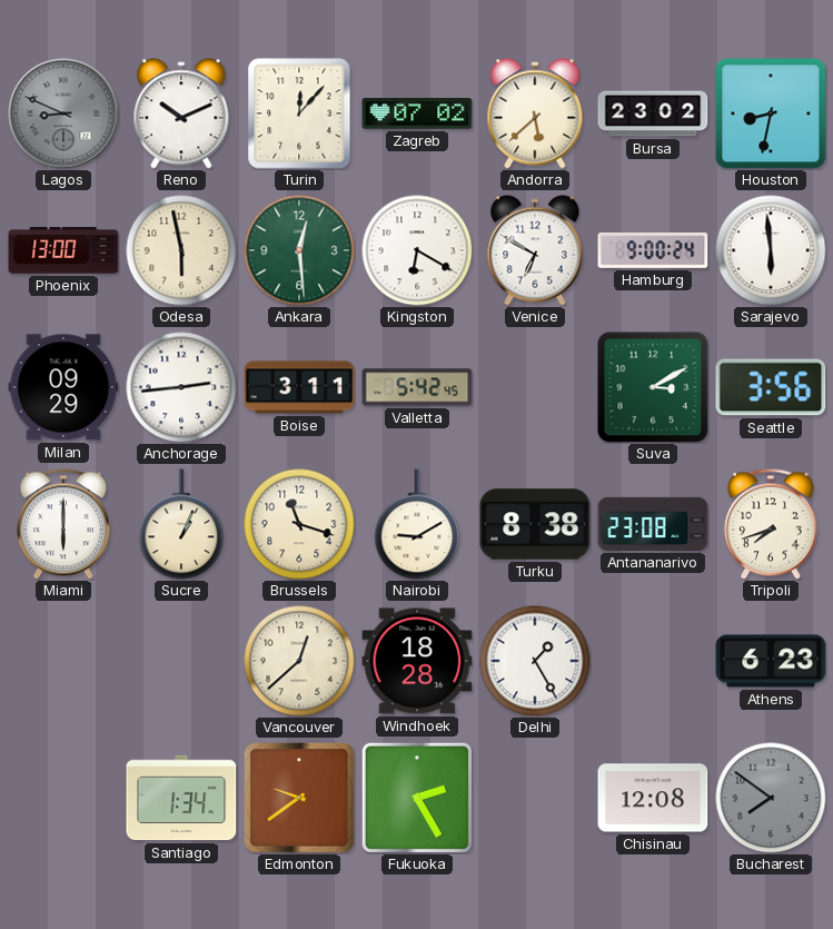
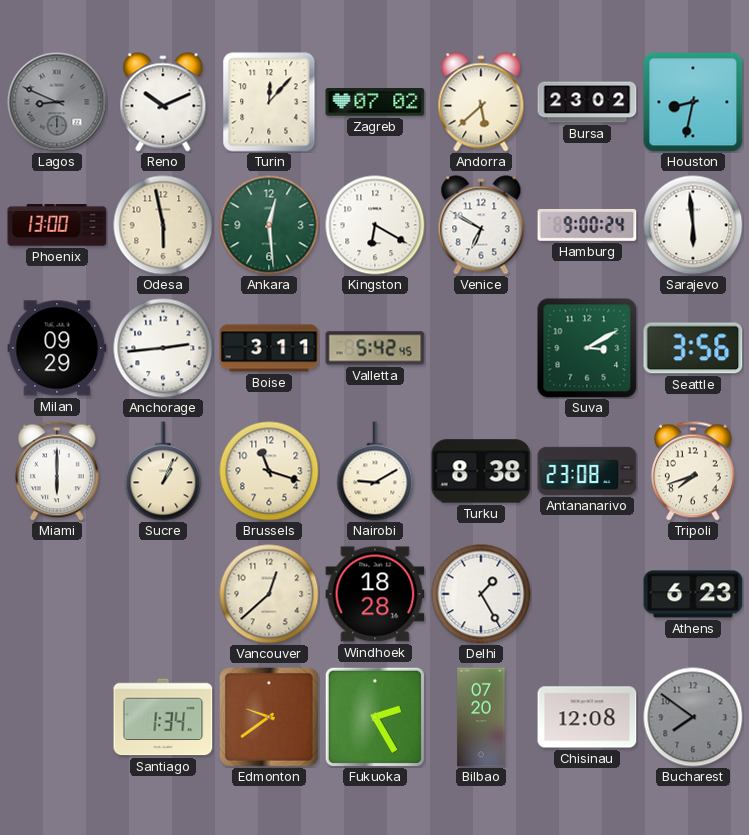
Bilbao: none -> 07:20
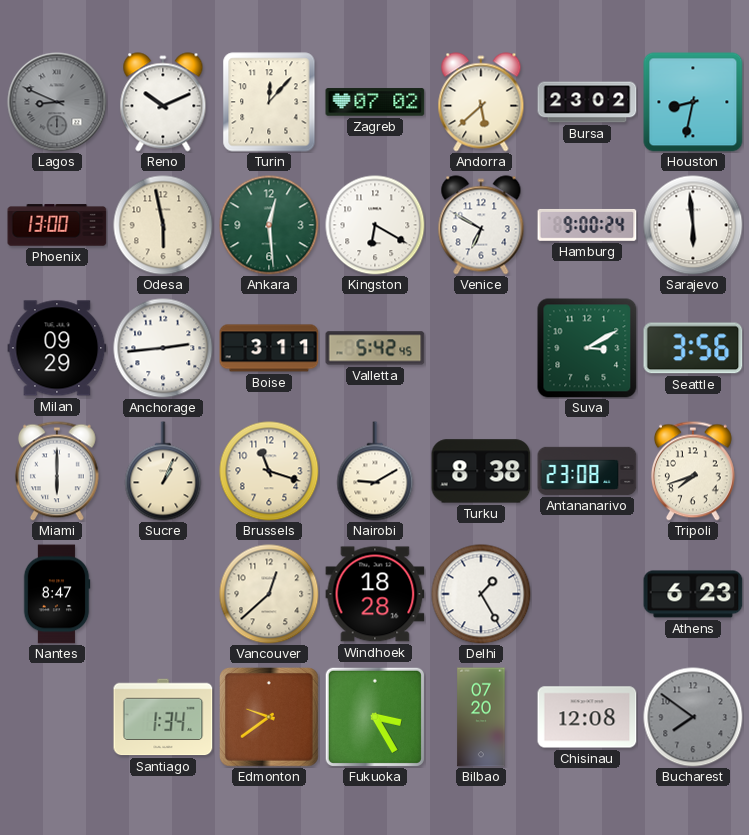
Nantes: none -> 8:47
Fukuoka: 2:25 -> 3:25
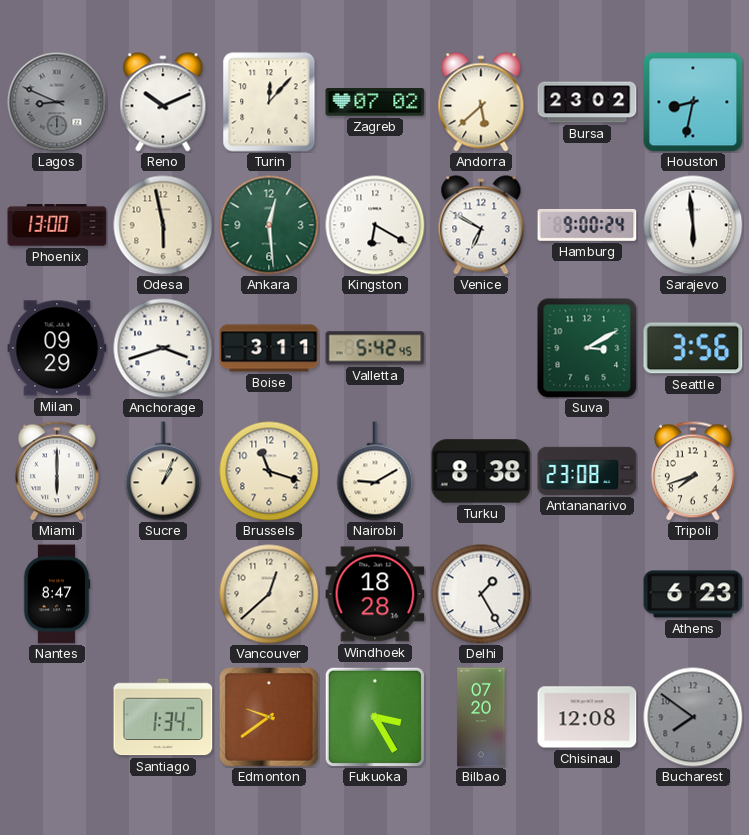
Anchorage: 2:44 -> 3:42
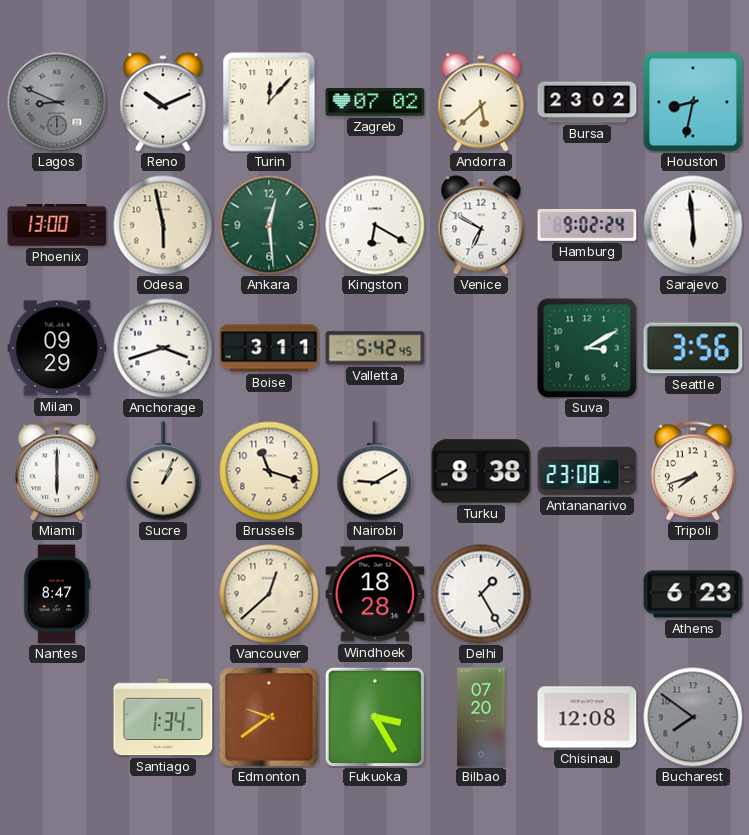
Hamburg: 9:00 -> 9:02
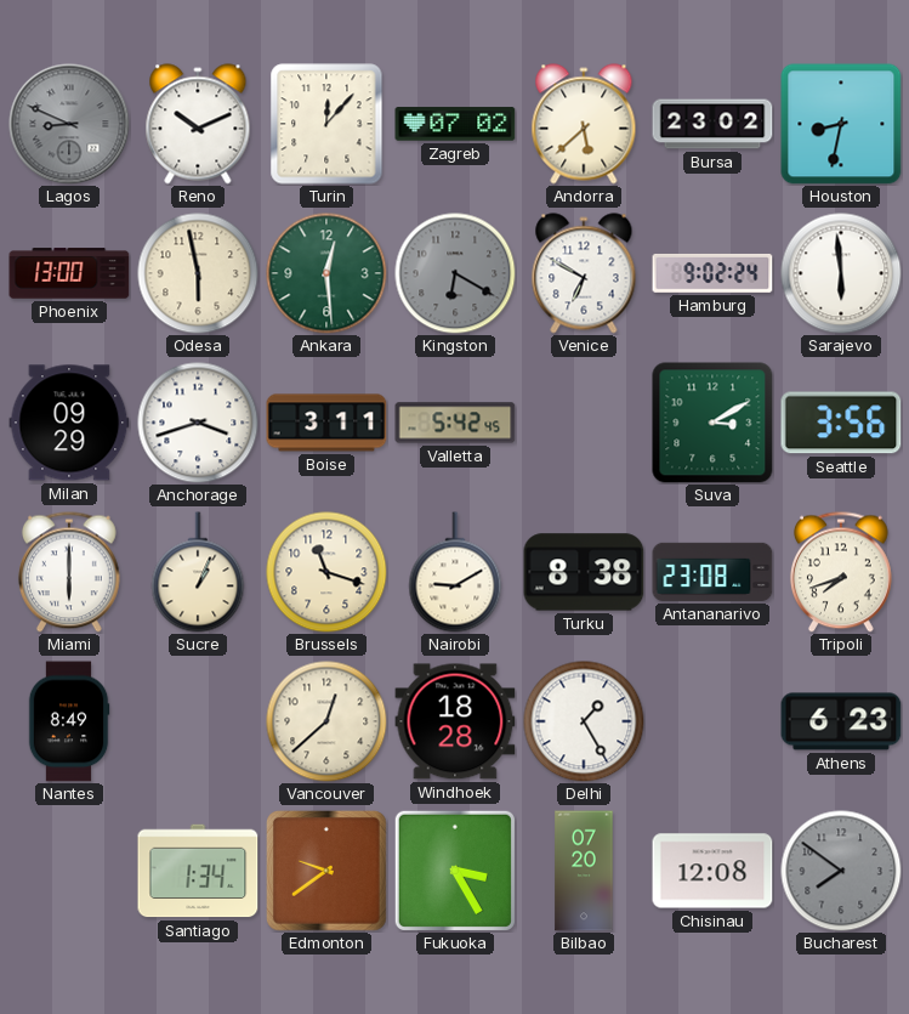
Kingston dial: white -> grey
Nantes: 8:47 -> 8:49
